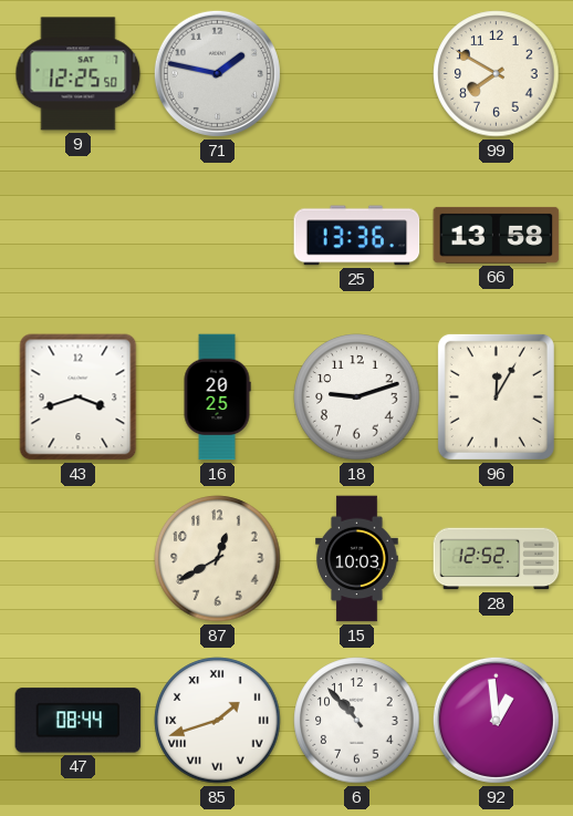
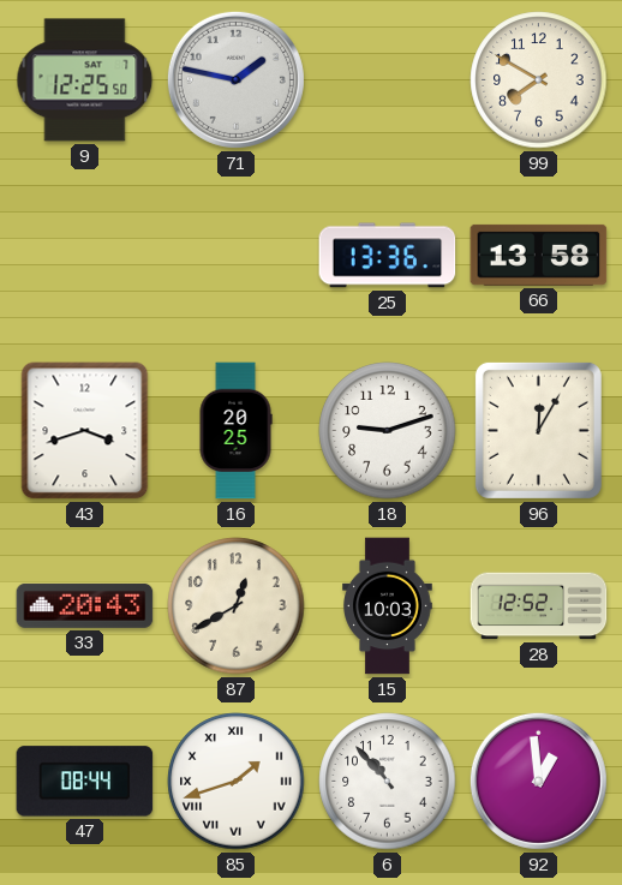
33: none -> 20:43
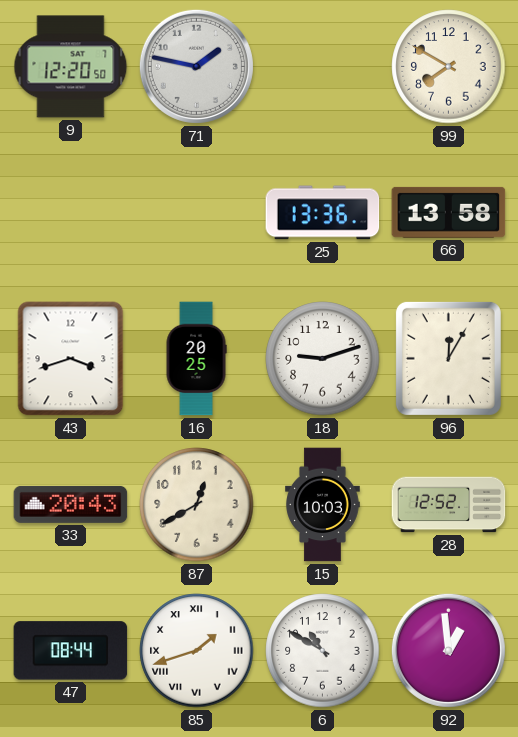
9: 12:25 -> 12:20
6: 10:53 -> 10:50
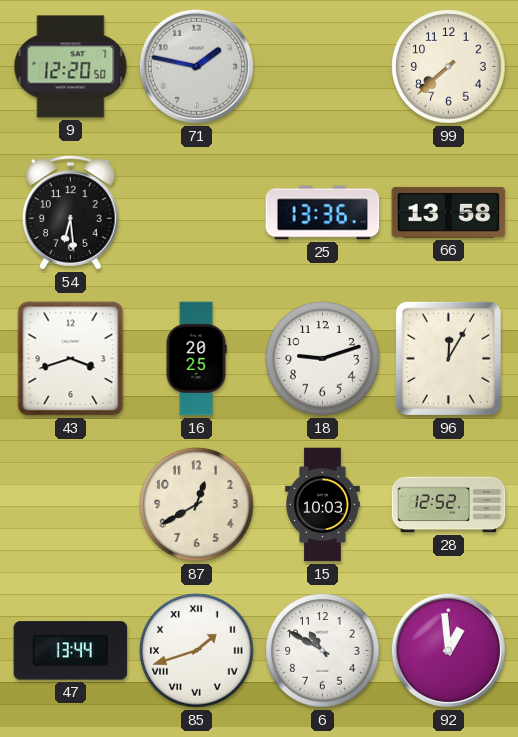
99: 7:50 -> 7:38
54: none -> 6:29
33: 20:43 -> none
47: 08:44 -> 13:44
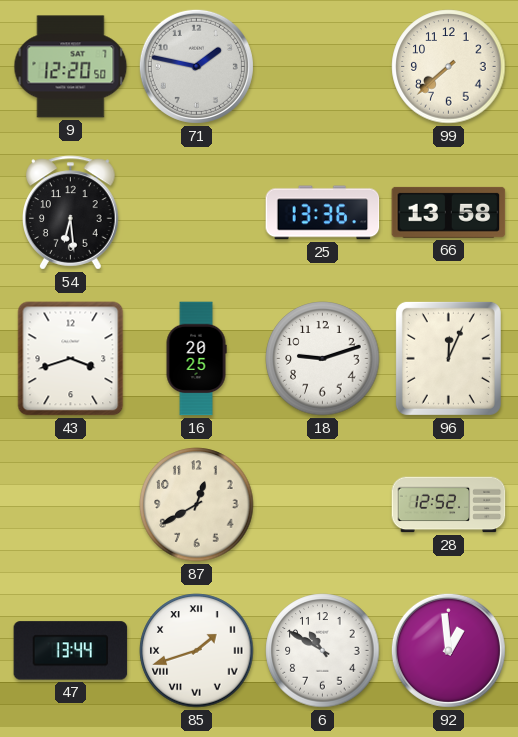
96: 12:05 -> 12:04
15: 10:03 -> none
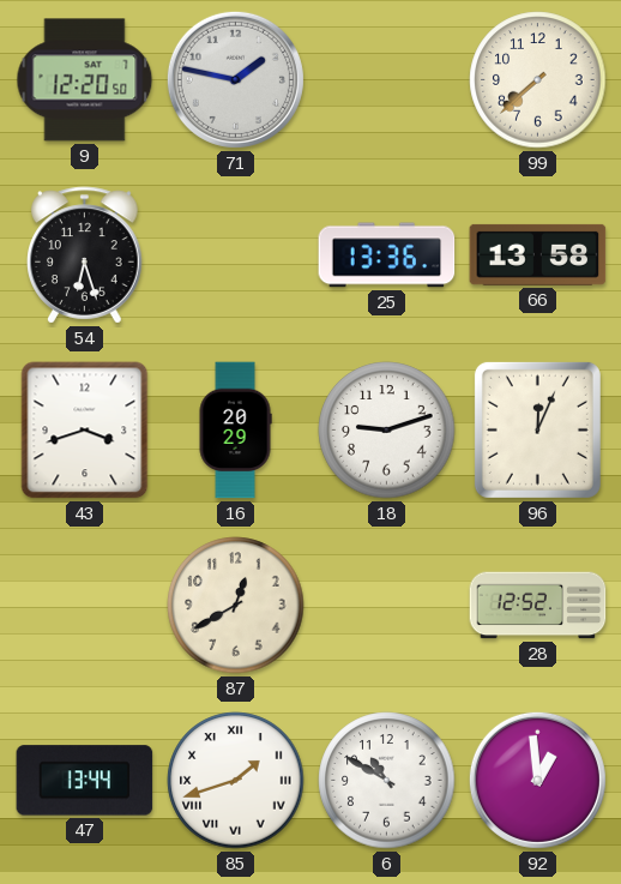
54: 6:29 -> 6:27
16: 20:25 -> 20:29
